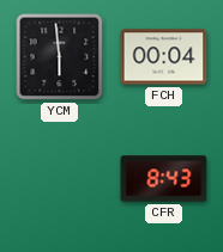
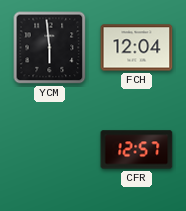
FCH: 00:04 -> 12:04
CFR: 8:43 -> 12:57
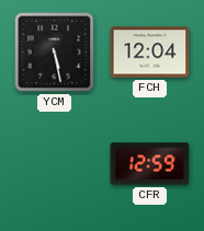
YCM: 5:59 -> 5:28
CFR: 12:57 -> 12:59
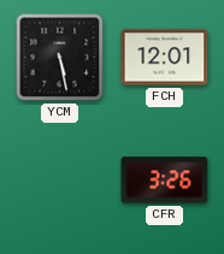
FCH: 12:04 -> 12:01
CFR: 12:59 -> 3:26
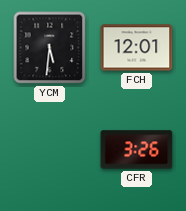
YCM: 5:28 -> 5:31
